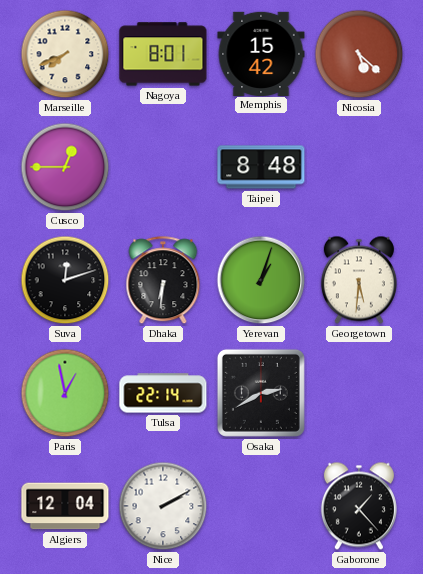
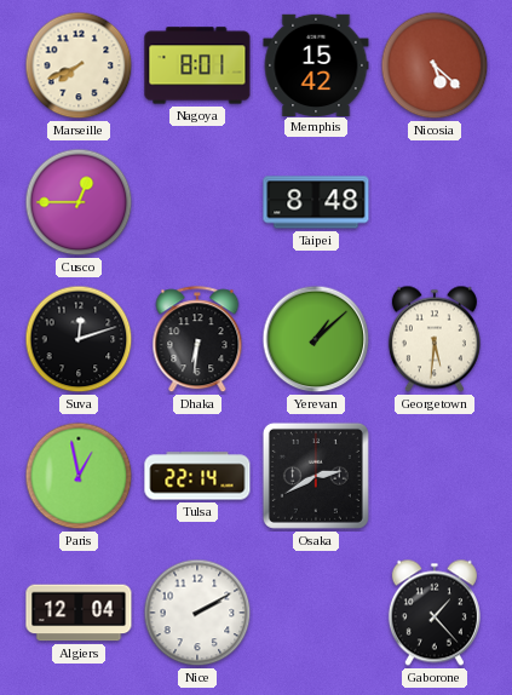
Yerevan: 1:03 -> 1:08
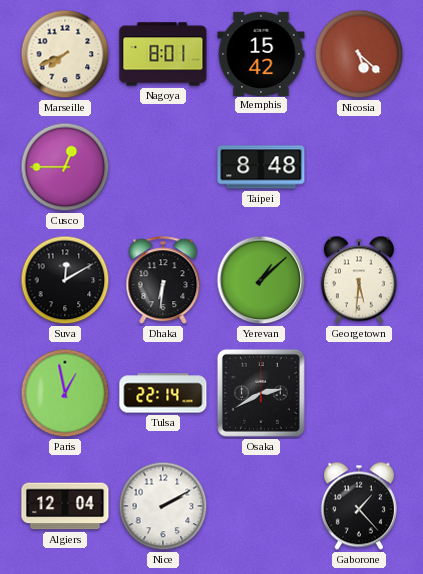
Suva: 12:12 -> 12:10
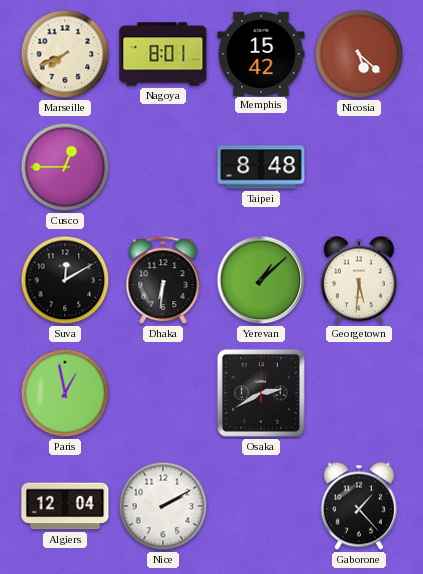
Tulsa: 22:14 -> none
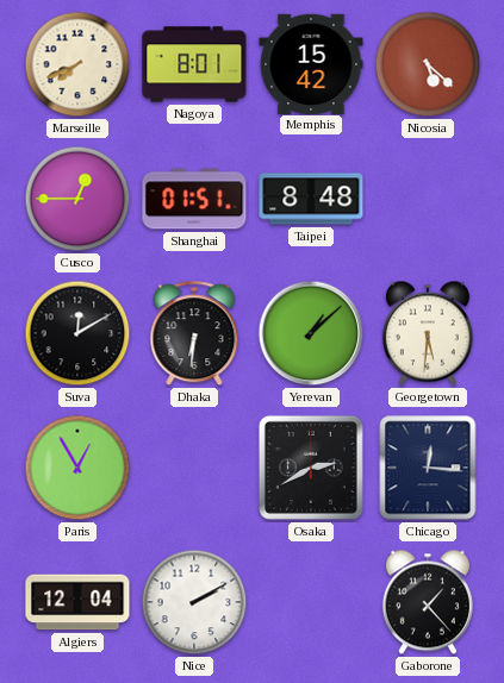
Shanghai: none -> 01:51
Paris: 12:58 -> 12:55
Chicago: none -> 12:16
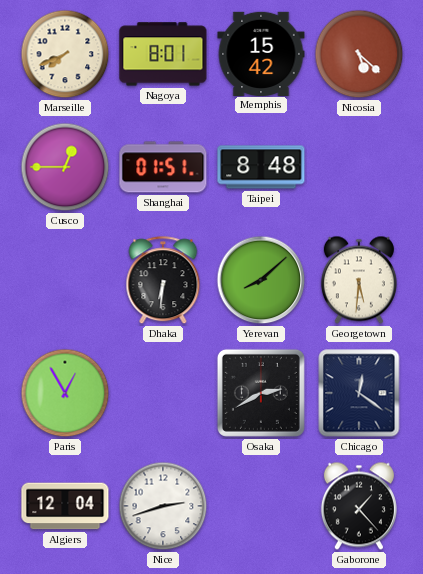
Suva: 12:10 -> none
Yerevan: 1:08 -> 8:08
Chicago: 12:16 -> 12:21
Nice: 2:10 -> 2:42
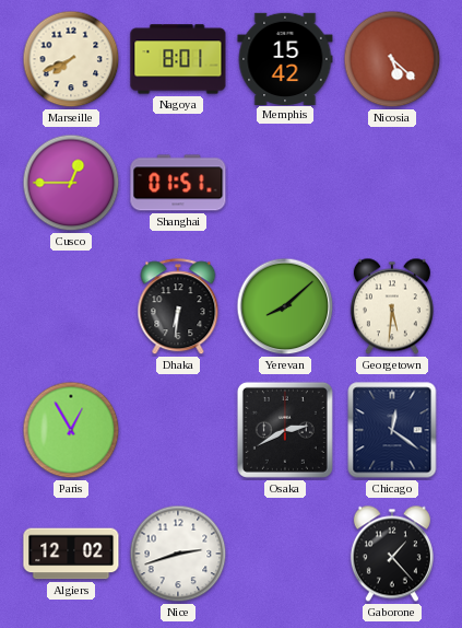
Taipei: 8:48 -> none
Algiers: 12:04 -> 12:02
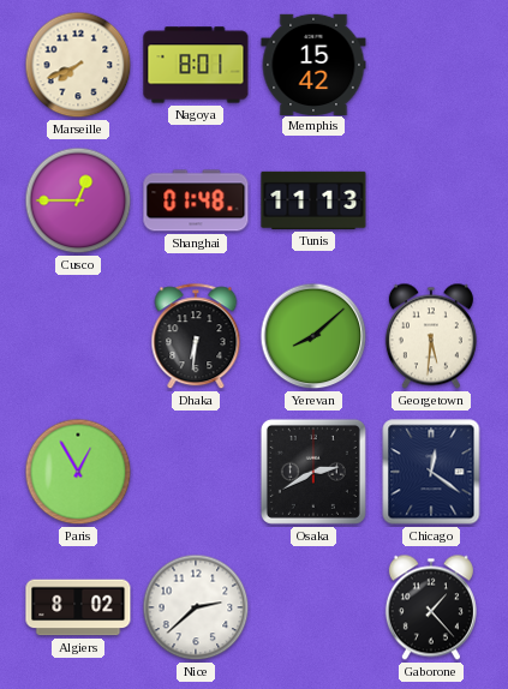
Nicosia: 5:22 -> none
Shanghai: 01:51 -> 01:48
Tunis: none -> 11:13
Algiers: 12:02 -> 8:02
Nice: 2:42 -> 2:38
